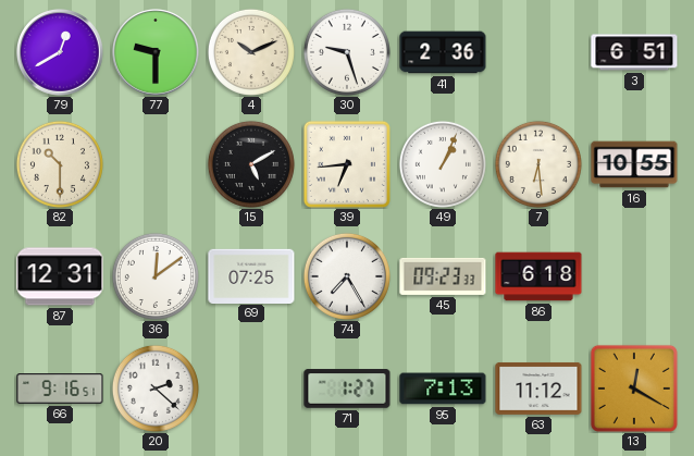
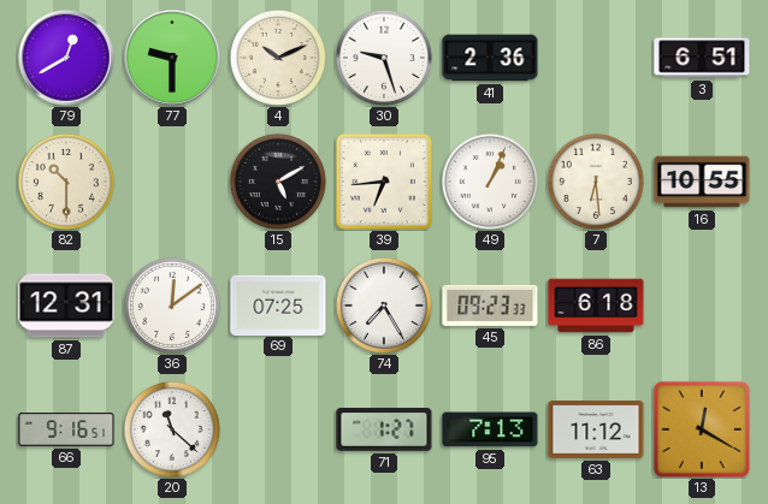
20: 2:22 -> 11:22
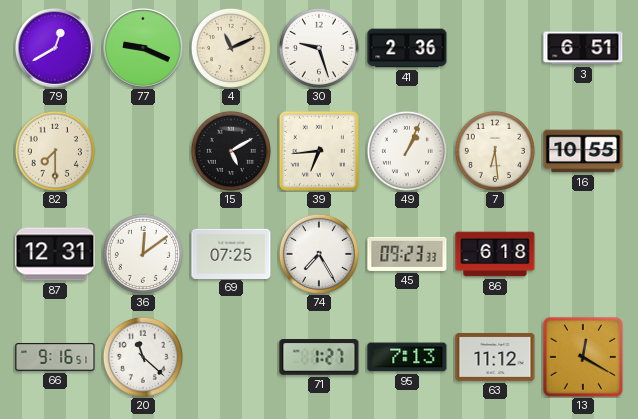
77: 9:30 -> 9:19
4: 10:11 -> 11:11
82: 10:30 -> 7:30
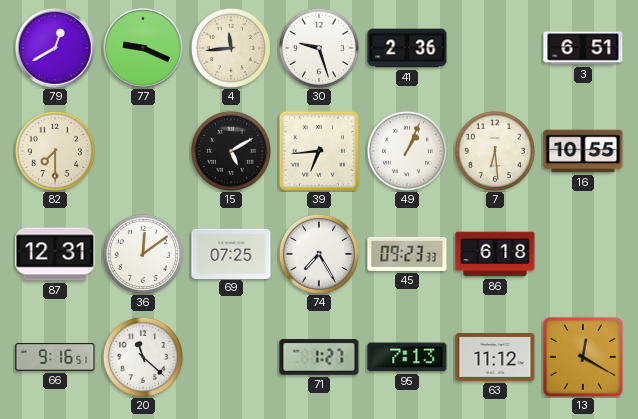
4: 11:11 -> 11:44
